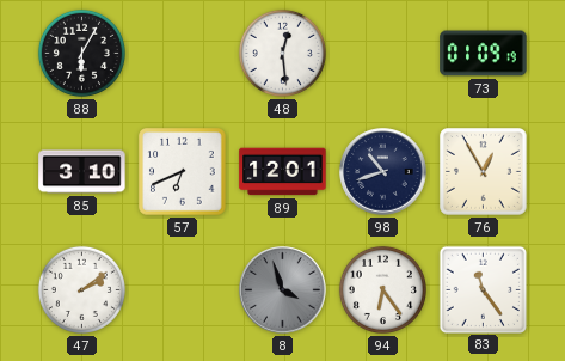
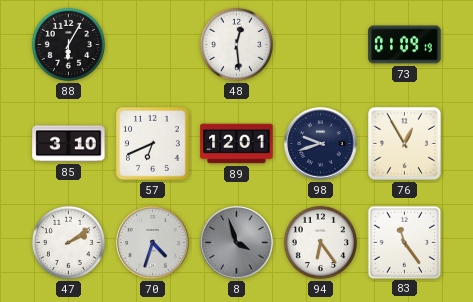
98: 10:42 -> 9:42
70: none -> 4:33
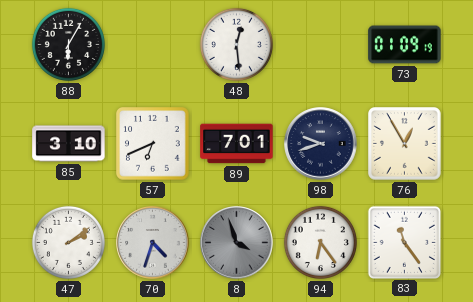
89: 12:01 -> 7:01
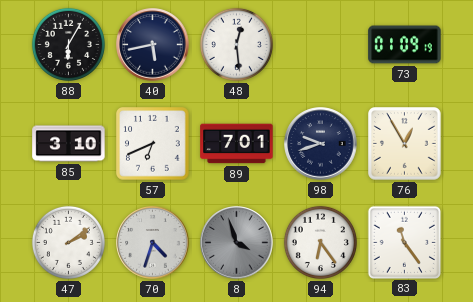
40: none -> 5:43
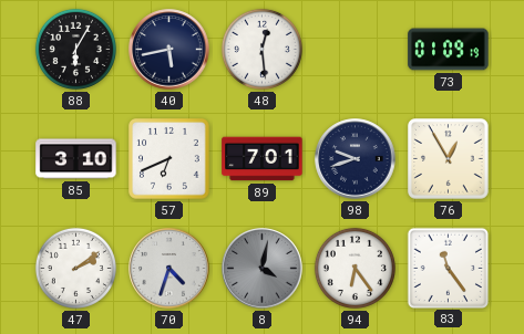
8: 3:57 -> 4:02
